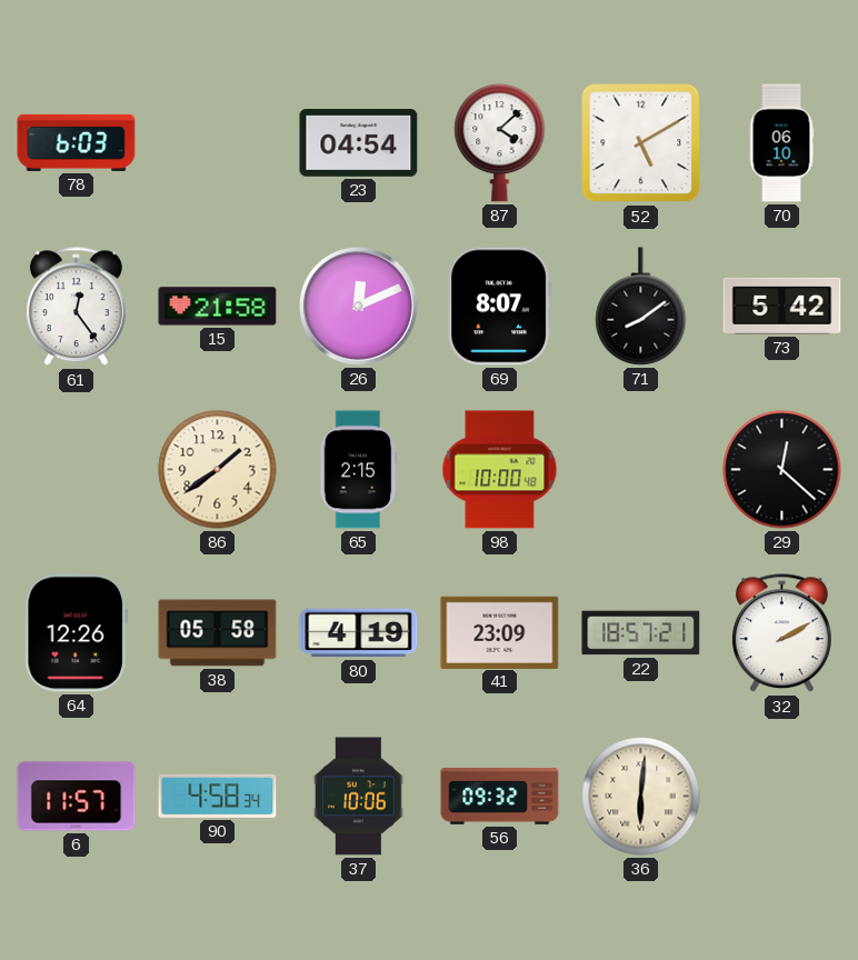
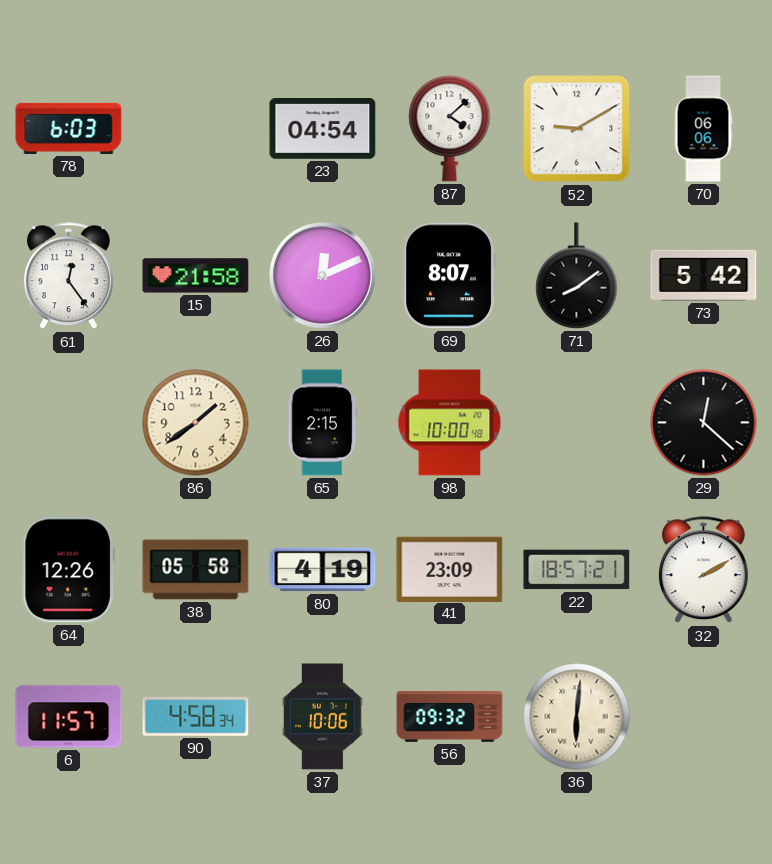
52: 5:10 -> 9:10
70: 06:10 -> 06:06
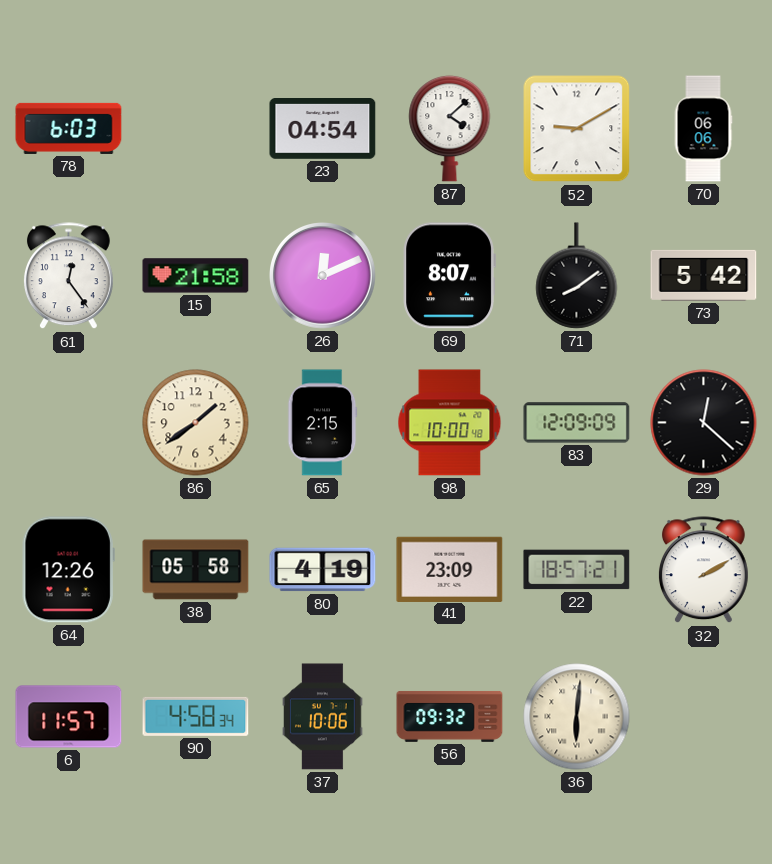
83: none -> 12:09
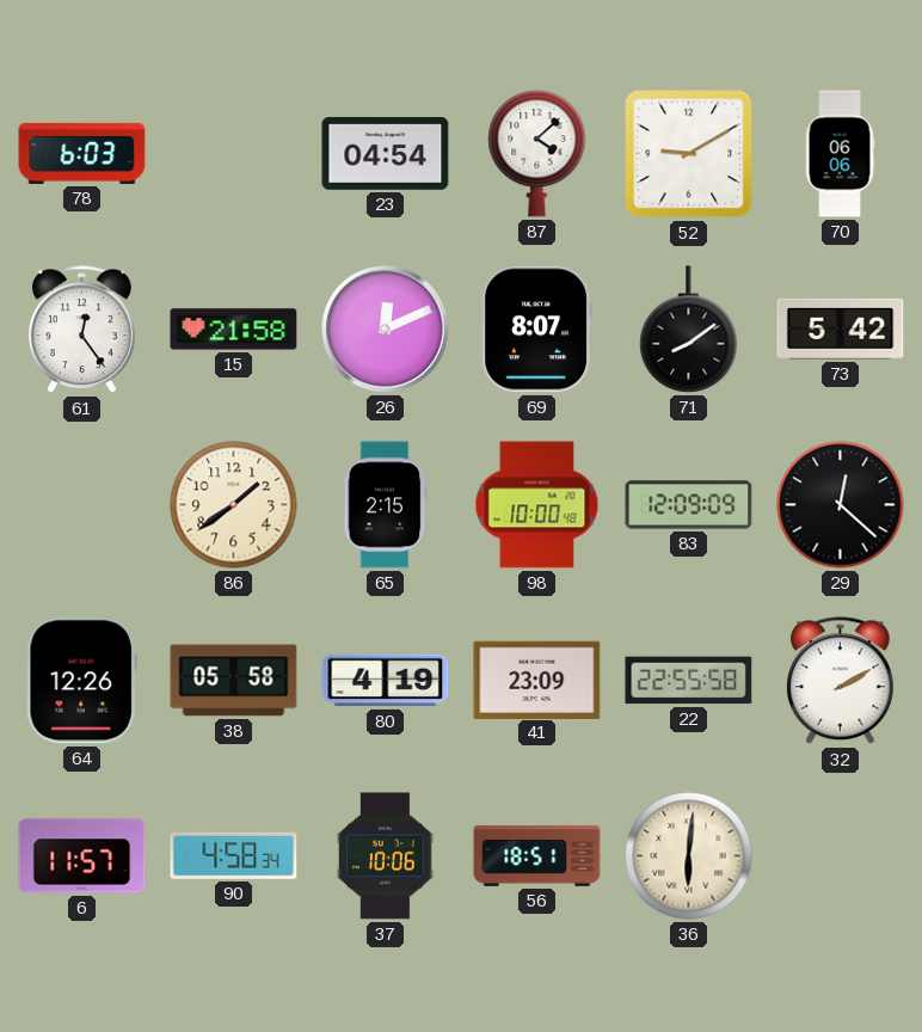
22: 18:57 -> 22:55
56: 09:32 -> 18:51
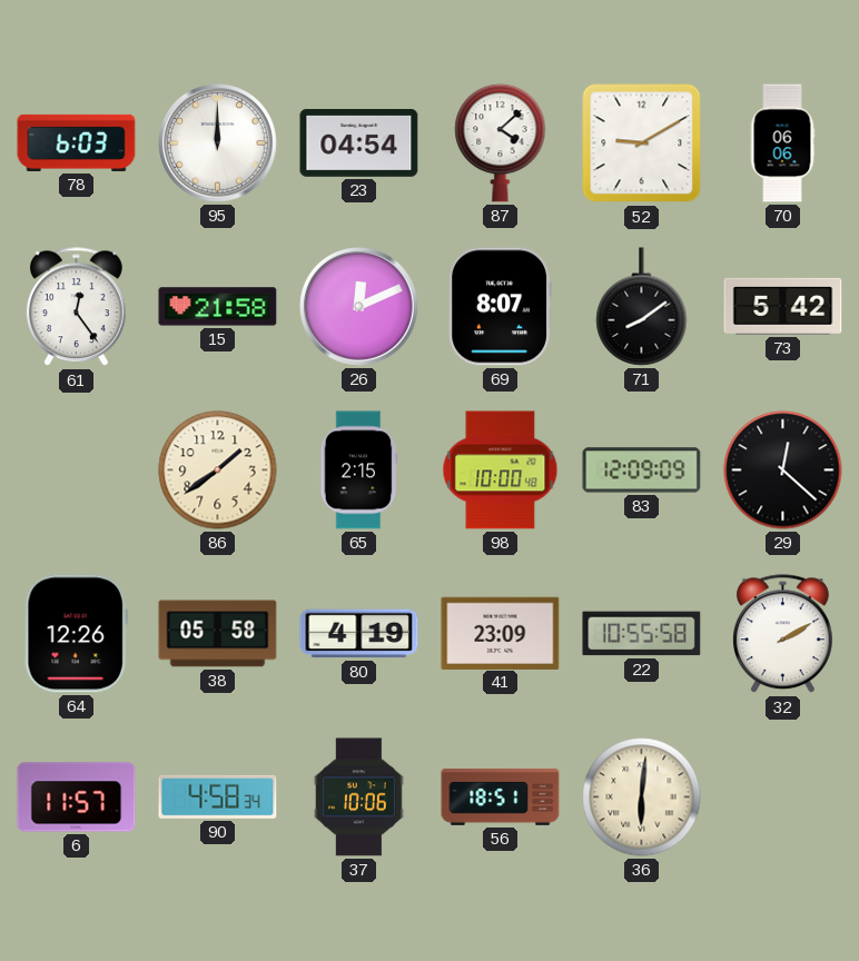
95: none -> 12:00
22: 22:55 -> 10:55
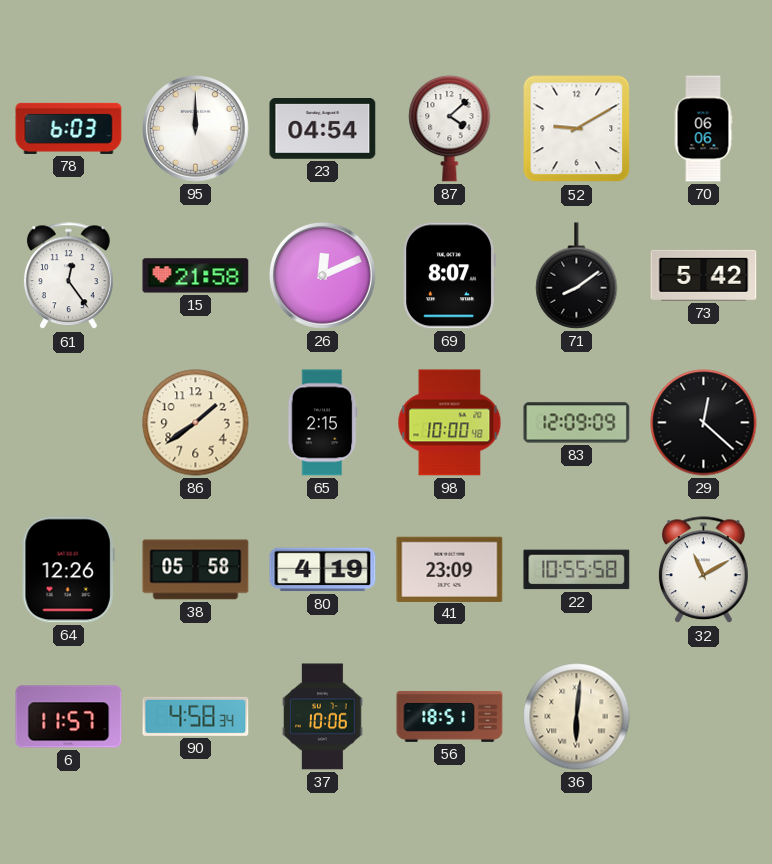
32: 2:10 -> 11:10
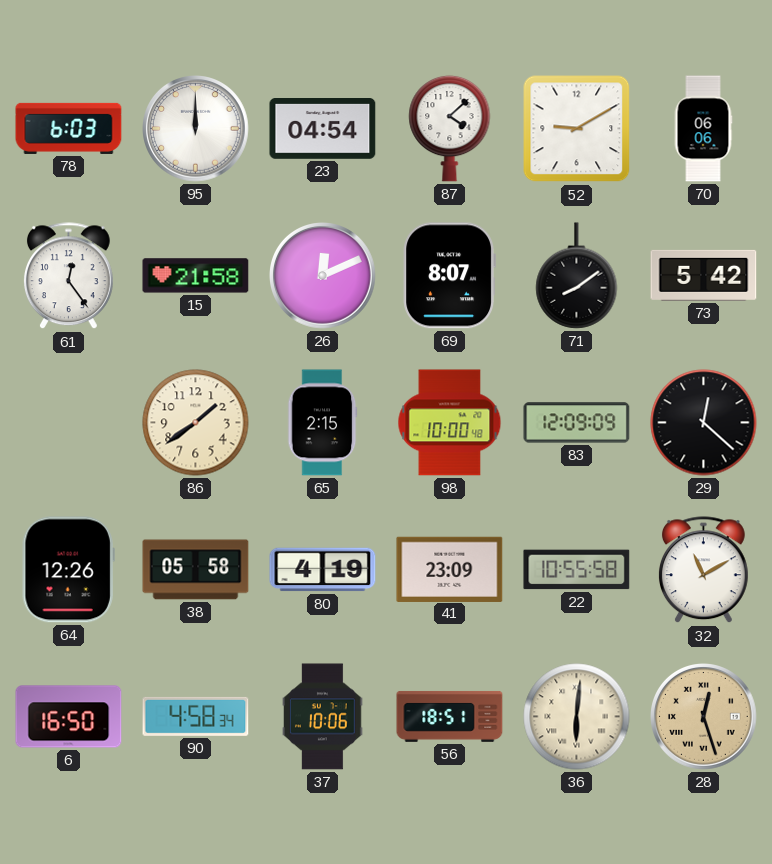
6: 11:57 -> 16:50
28: none -> 12:27
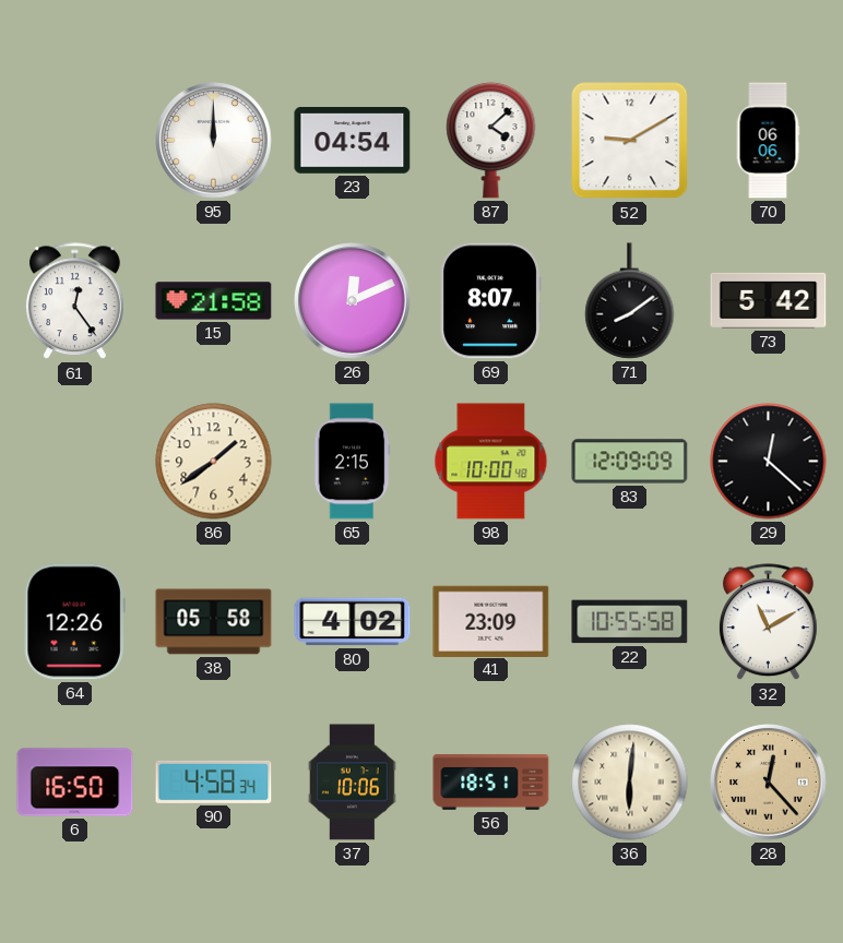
78: 6:03 -> none
80: 4:19 -> 4:02
28: 12:27 -> 12:23
